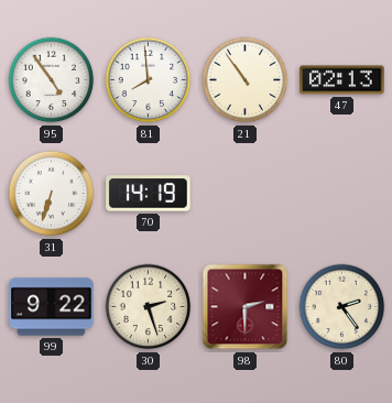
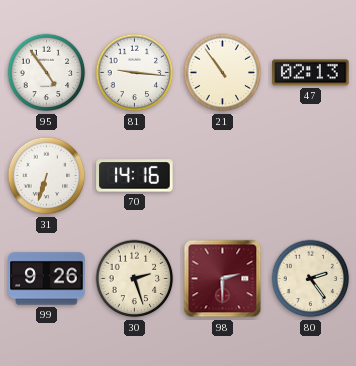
81: 7:59 -> 9:16
70: 14:19 -> 14:16
99: 9:22 -> 9:26
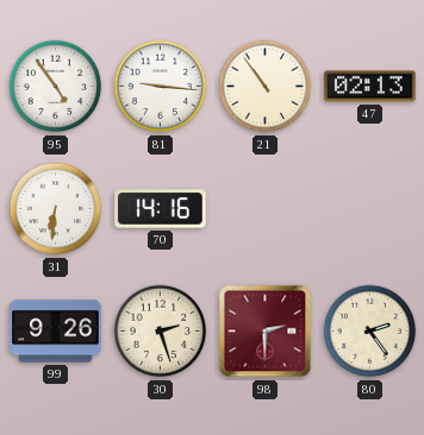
31: 6:33 -> 6:31
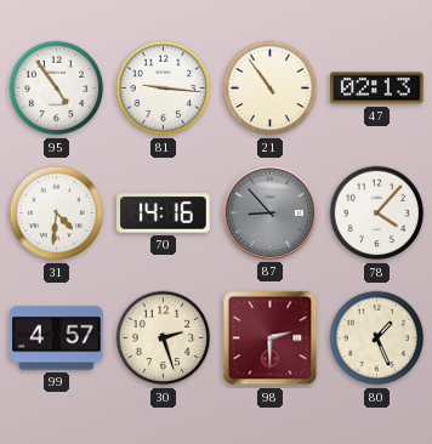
31: 6:31 -> 4:31
87: none -> 8:53
78: none -> 4:07
99: 9:26 -> 4:57
80: 2:24 -> 1:26
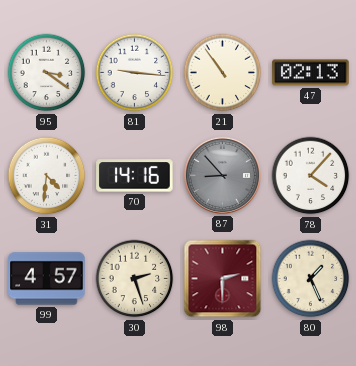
95: 4:54 -> 3:21
